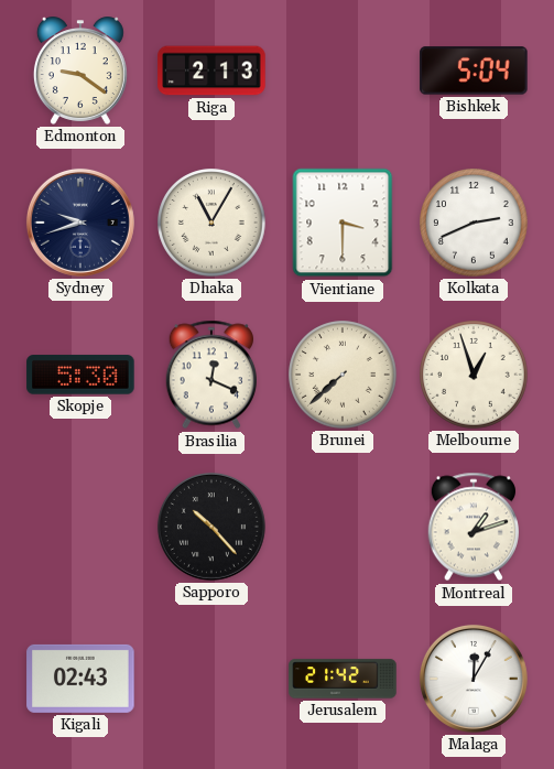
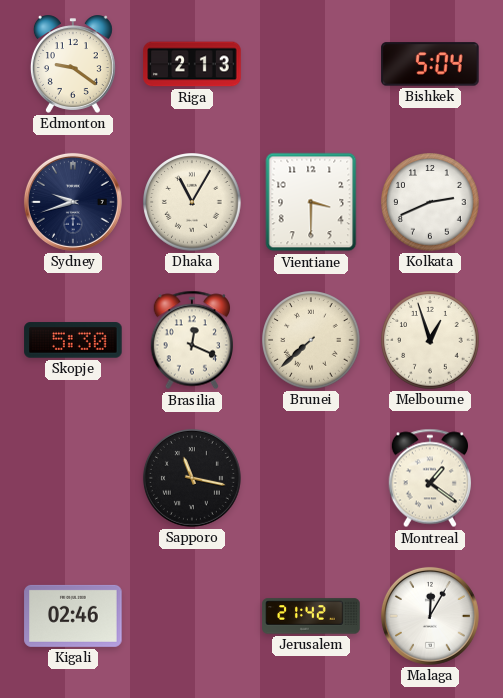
Sapporo: 10:23 -> 11:17
Montreal: 1:12 -> 1:21
Kigali: 02:43 -> 02:46
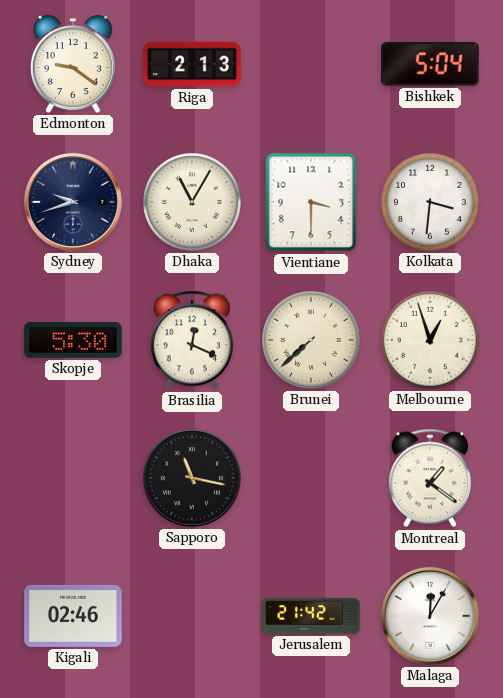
Kolkata: 2:41 -> 3:31
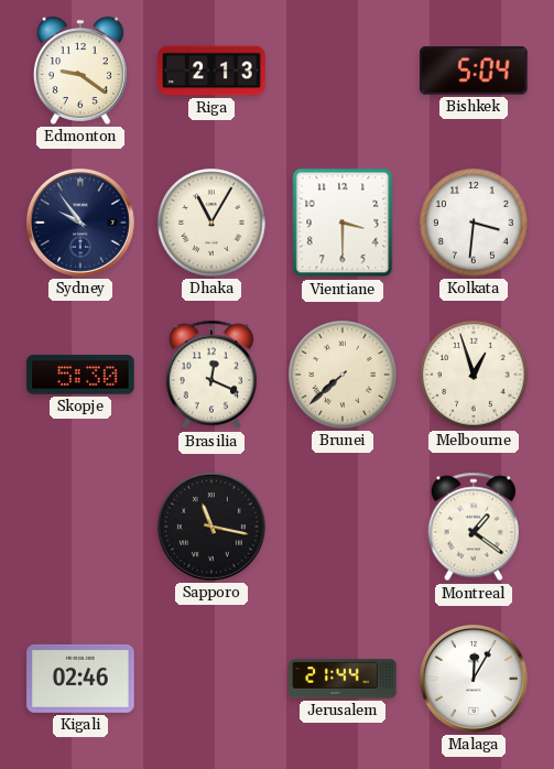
Sydney: 9:42 -> 9:54
Jerusalem: 21:42 -> 21:44
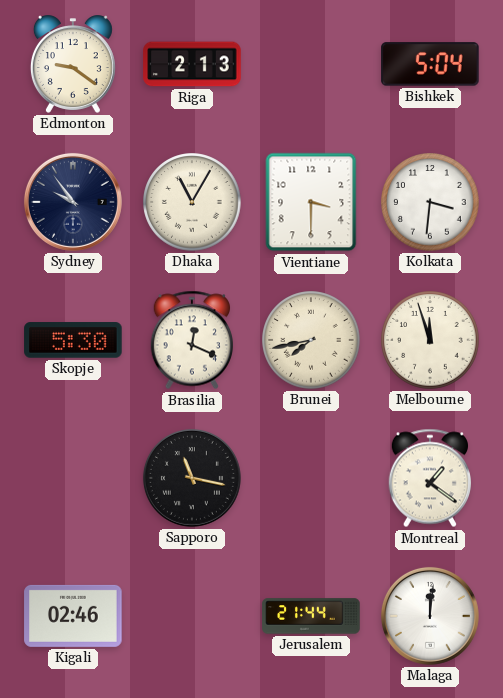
Brunei: 7:38 -> 7:43
Melbourne: 12:57 -> 11:57
Malaga: 12:05 -> 12:01
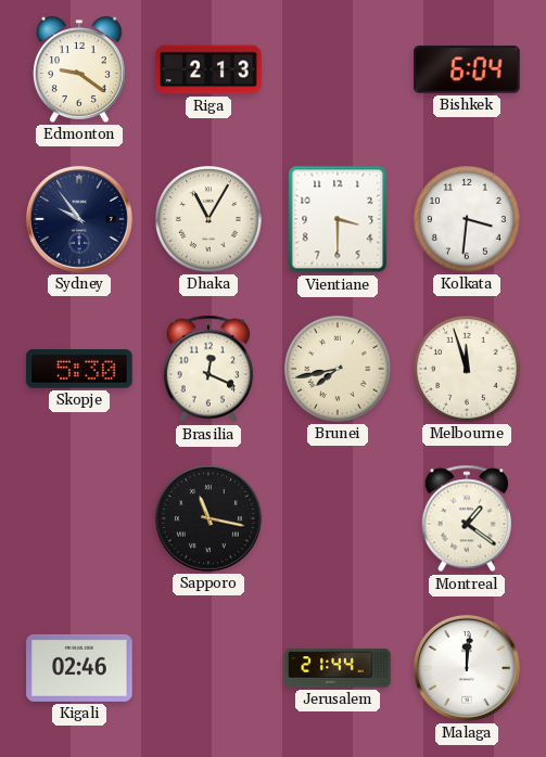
Bishkek: 5:04 -> 6:04
